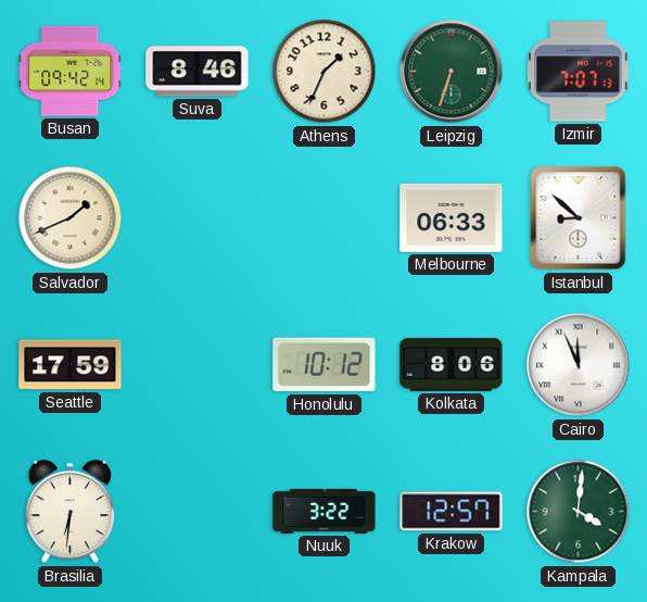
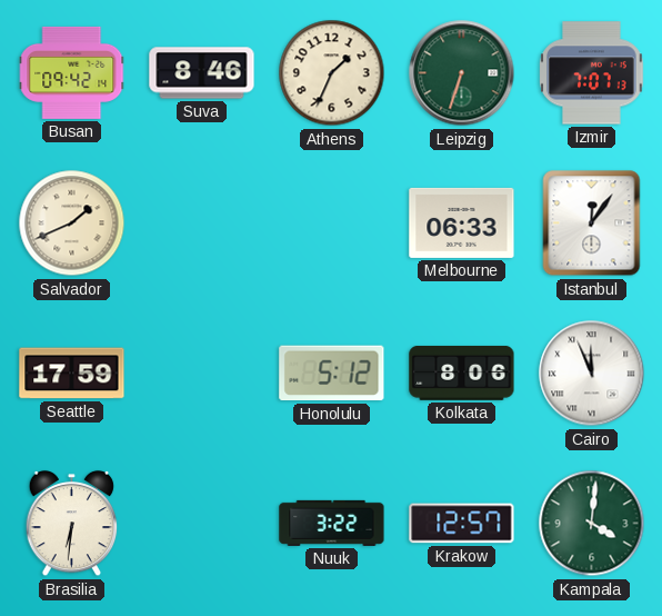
Istanbul: 8:52 -> 12:06
Honolulu: 10:12 -> 5:12
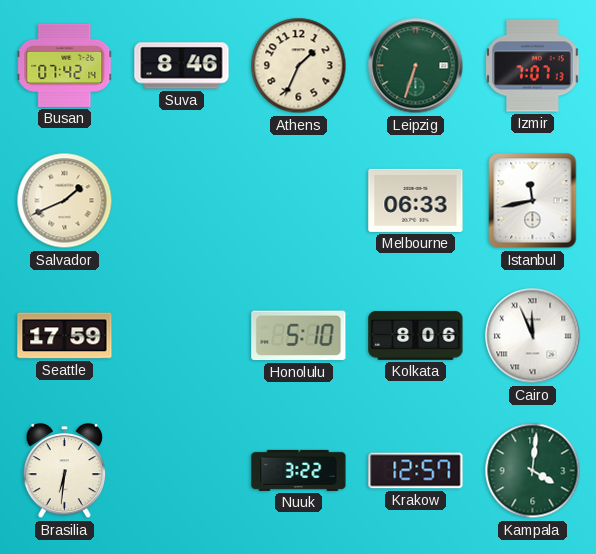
Busan: 09:42 -> 07:42
Istanbul: 12:06 -> 11:43
Honolulu: 5:12 -> 5:10
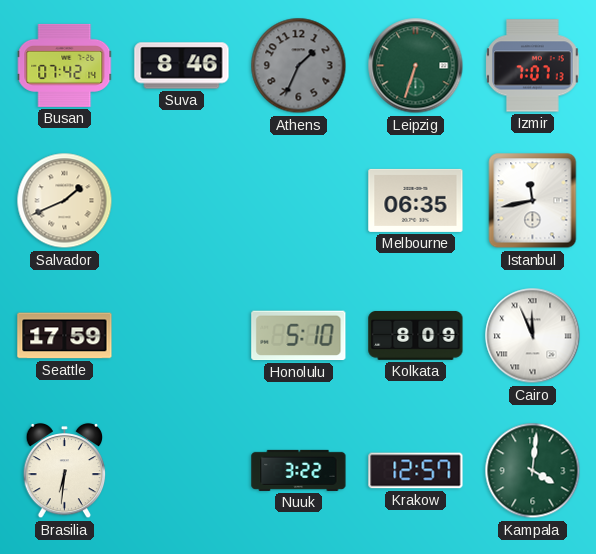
Athens dial: cream -> grey
Melbourne: 06:33 -> 06:35
Kolkata: 8:06 -> 8:09
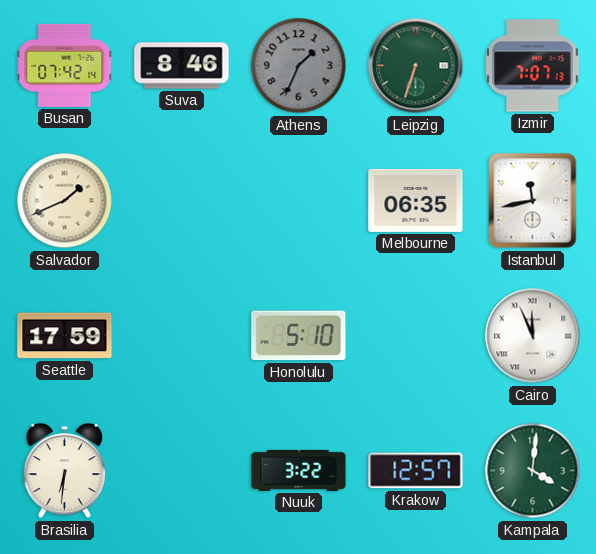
Kolkata: 8:09 -> none
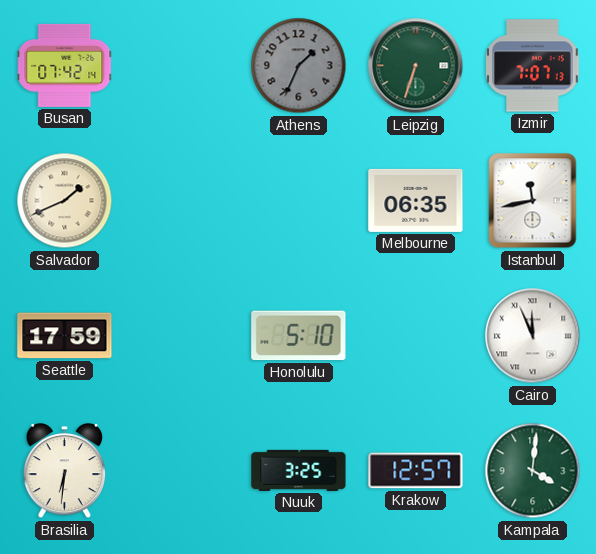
Suva: 8:46 -> none
Nuuk: 3:22 -> 3:25
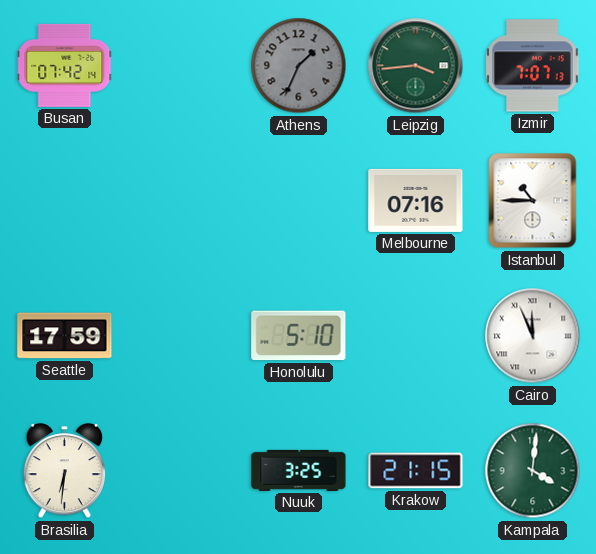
Leipzig: 6:33 -> 3:44
Salvador: 1:41 -> none
Melbourne: 06:35 -> 07:16
Istanbul: 11:43 -> 10:45
Krakow: 12:57 -> 21:15
